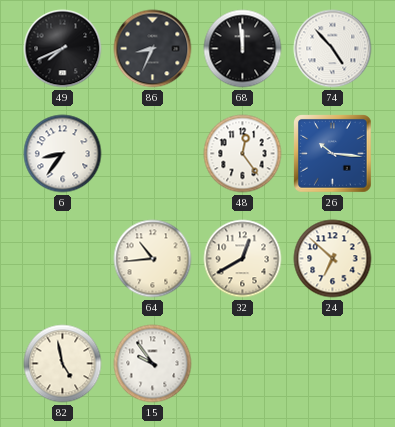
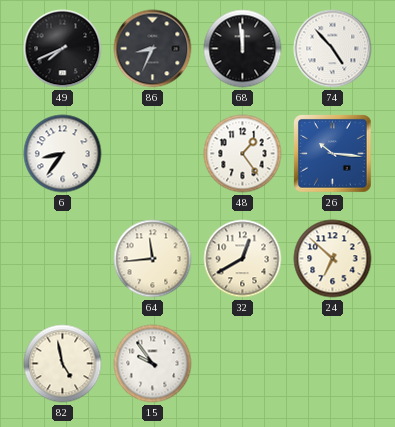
48: 12:24 -> 1:24
64: 10:44 -> 11:44
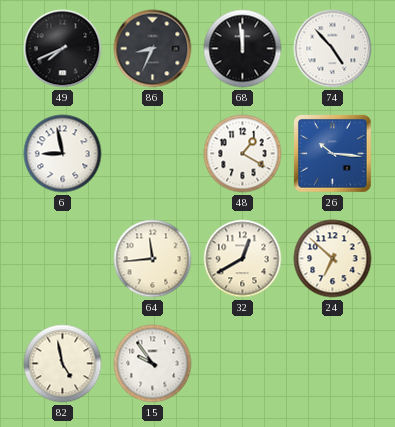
6: 8:36 -> 8:58
48: 1:24 -> 1:20
